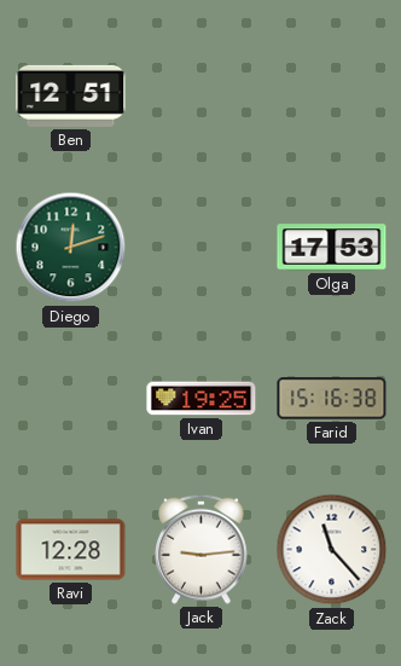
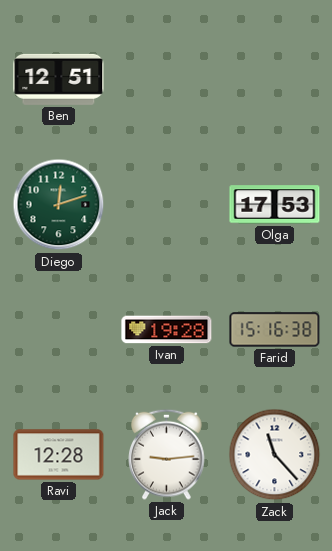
Ivan: 19:25 -> 19:28
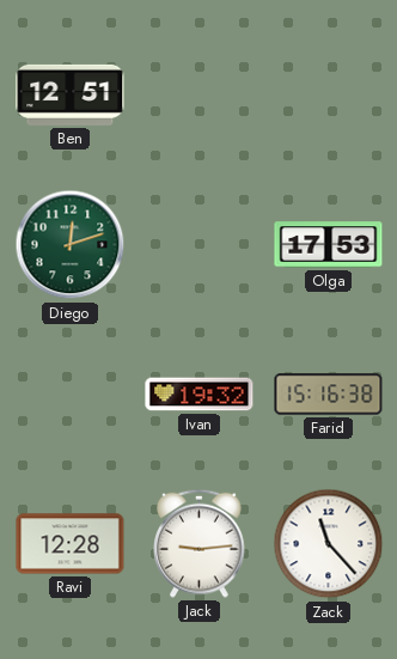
Ivan: 19:28 -> 19:32
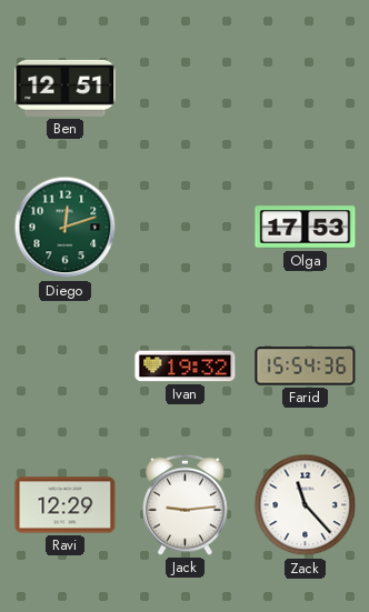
Farid: 15:16 -> 15:54
Ravi: 12:28 -> 12:29
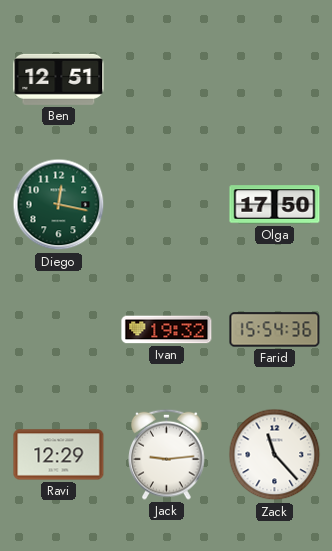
Diego: 12:12 -> 12:17
Olga: 17:53 -> 17:50
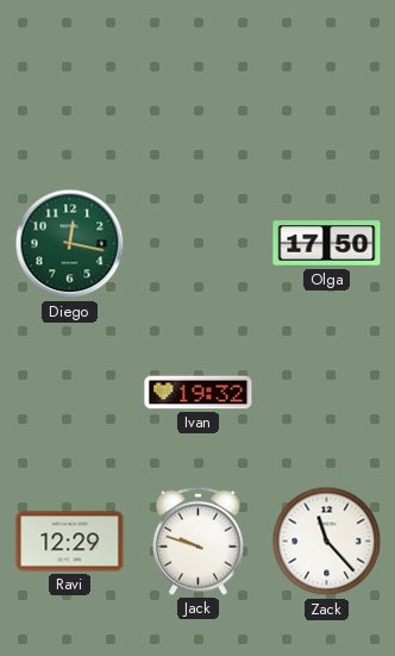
Ben: 12:51 -> none
Farid: 15:54 -> none
Jack: 9:14 -> 9:48
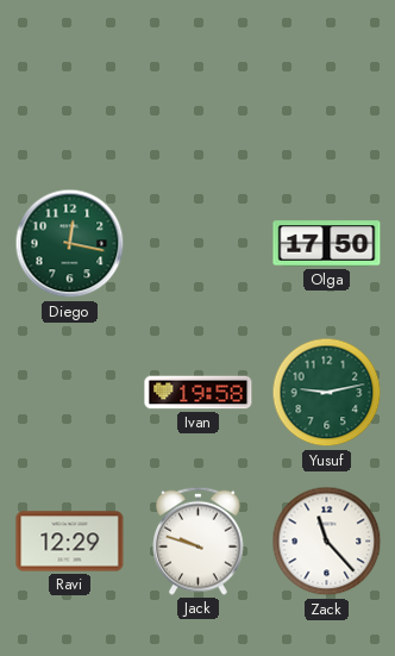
Ivan: 19:32 -> 19:58
Yusuf: none -> 9:13
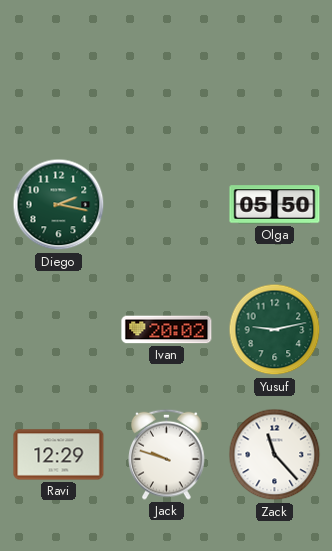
Diego: 12:17 -> 2:17
Olga: 17:50 -> 05:50
Ivan: 19:58 -> 20:02
